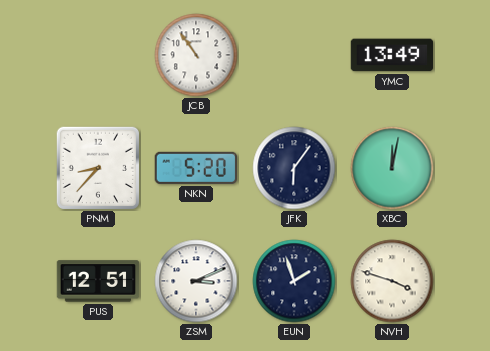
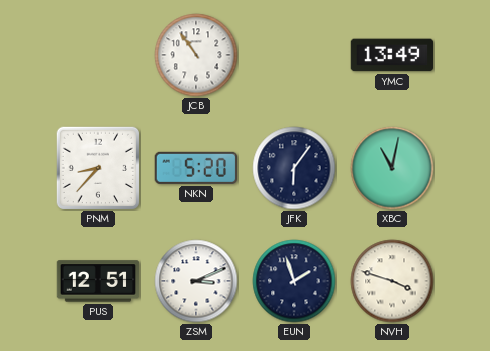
XBC: 12:02 -> 11:02
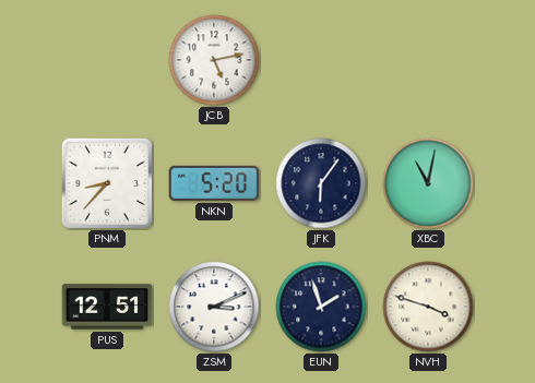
JCB: 10:54 -> 5:13
YMC: 13:49 -> none
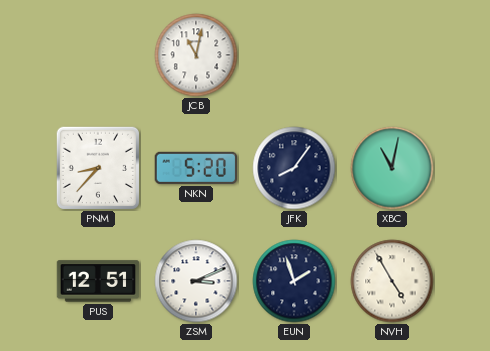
JCB: 5:13 -> 11:02
JFK: 6:06 -> 8:06
NVH: 3:48 -> 4:55
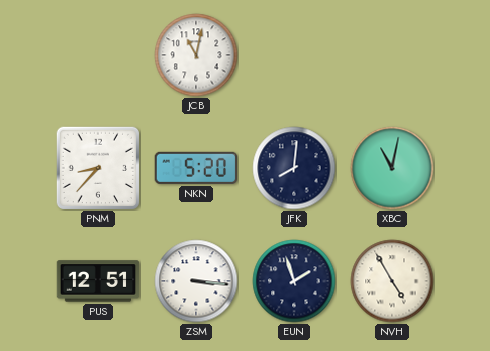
JFK: 8:06 -> 8:01
ZSM: 3:11 -> 3:16
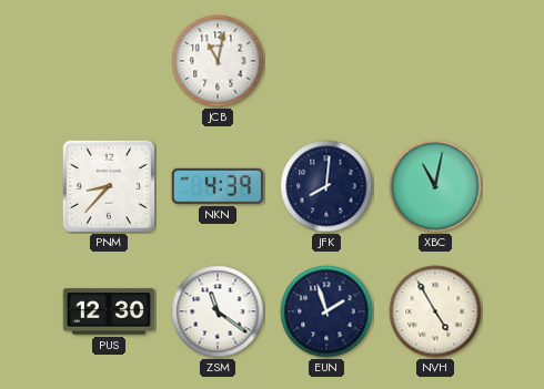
NKN: 5:20 -> 4:39
PUS: 12:51 -> 12:30
ZSM: 3:16 -> 11:21
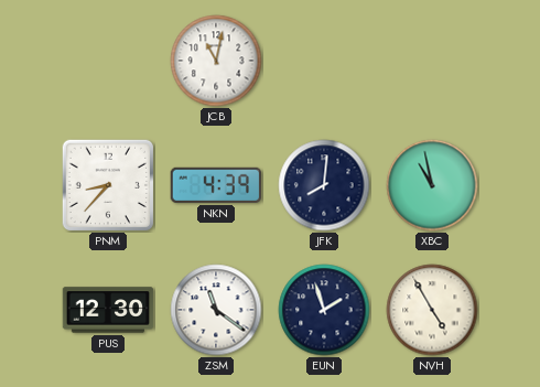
XBC: 11:02 -> 10:58
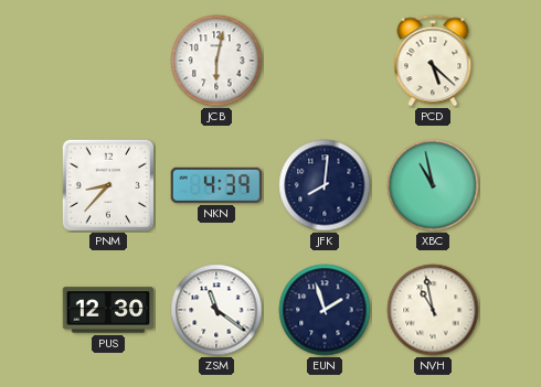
JCB: 11:02 -> 6:02
PCD: none -> 5:22
NVH: 4:55 -> 10:58
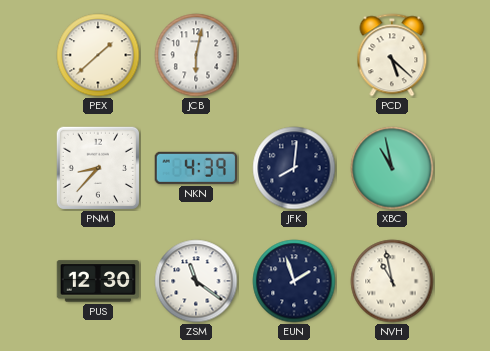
PEX: none -> 1:38
